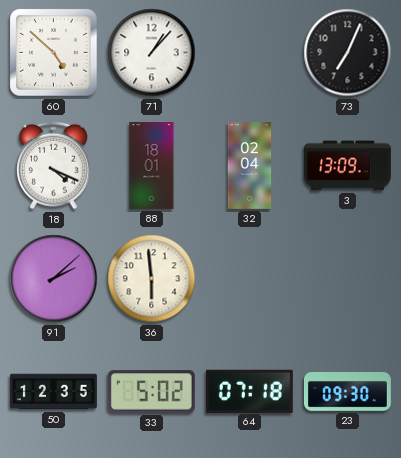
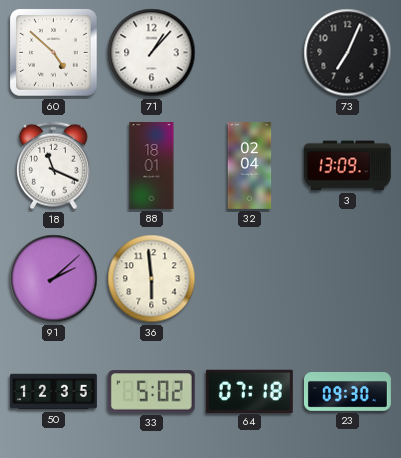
18: 4:19 -> 11:19
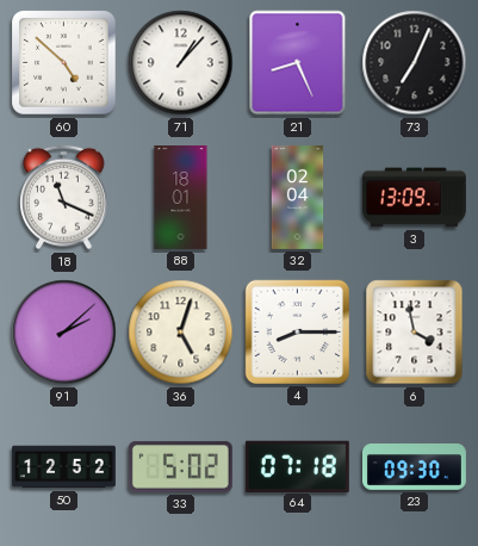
21: none -> 8:26
36: 5:59 -> 5:03
4: none -> 8:15
6: none -> 3:58
50: 12:35 -> 12:52
